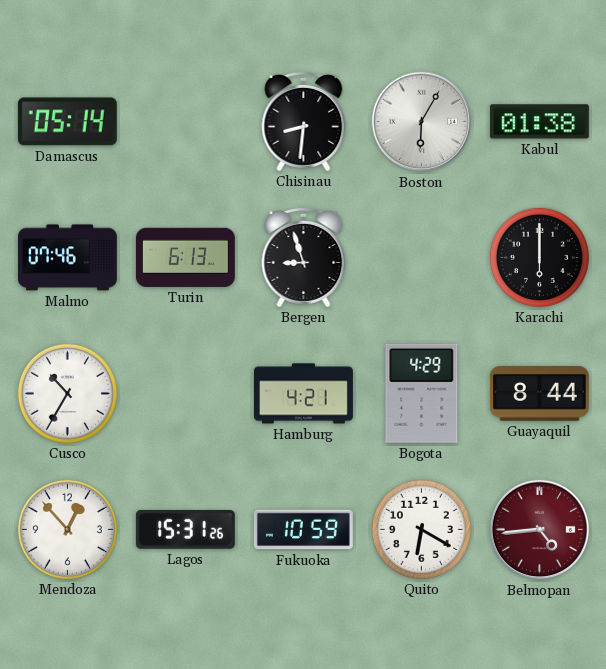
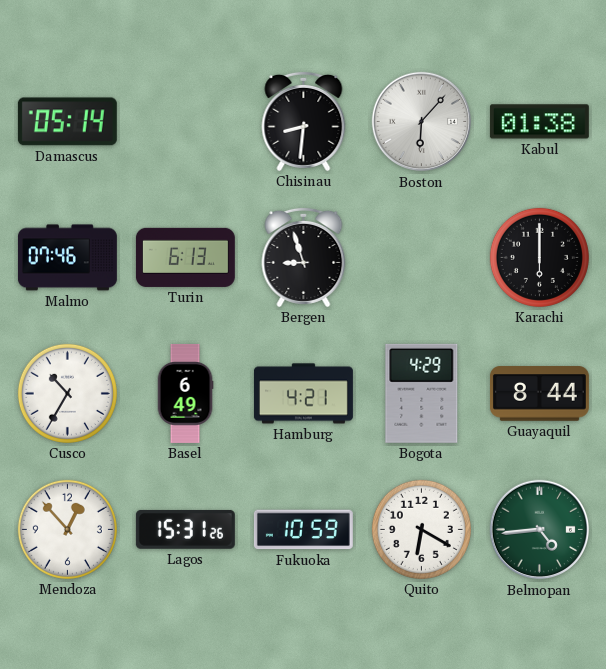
Boston: 6:05 -> 6:07
Basel: none -> 6:49
Belmopan dial: burgundy -> green
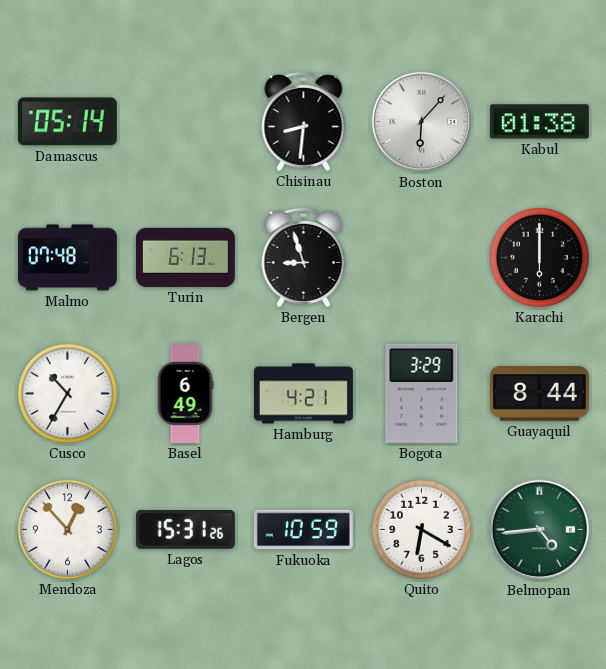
Malmo: 07:46 -> 07:48
Bogota: 4:29 -> 3:29
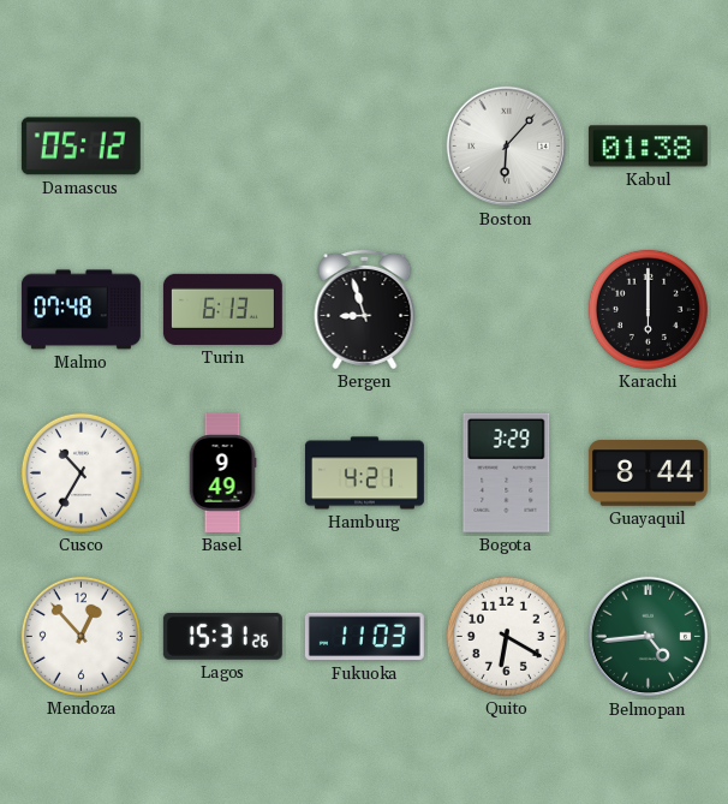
Damascus: 05:14 -> 05:12
Chisinau: 8:31 -> none
Basel: 6:49 -> 9:49
Fukuoka: 10:59 -> 11:03
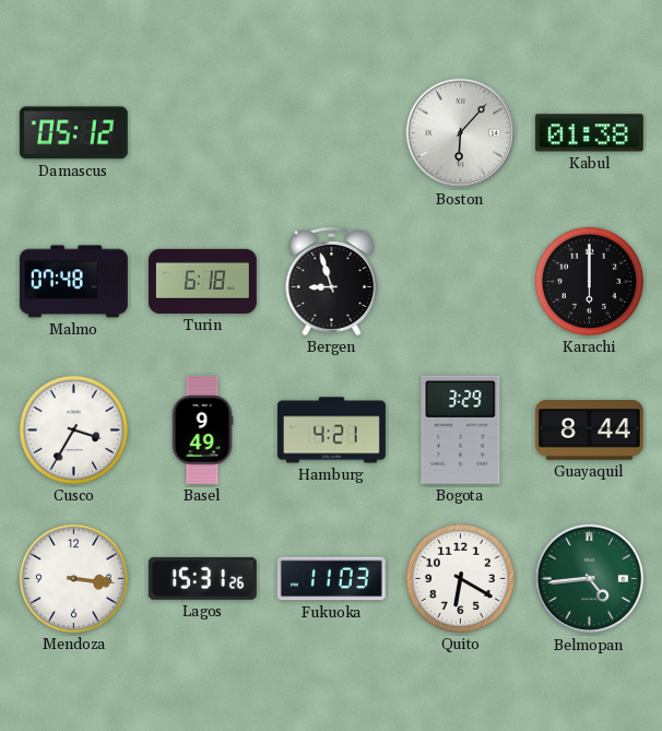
Turin: 6:13 -> 6:18
Cusco: 10:35 -> 3:35
Mendoza: 12:53 -> 3:16
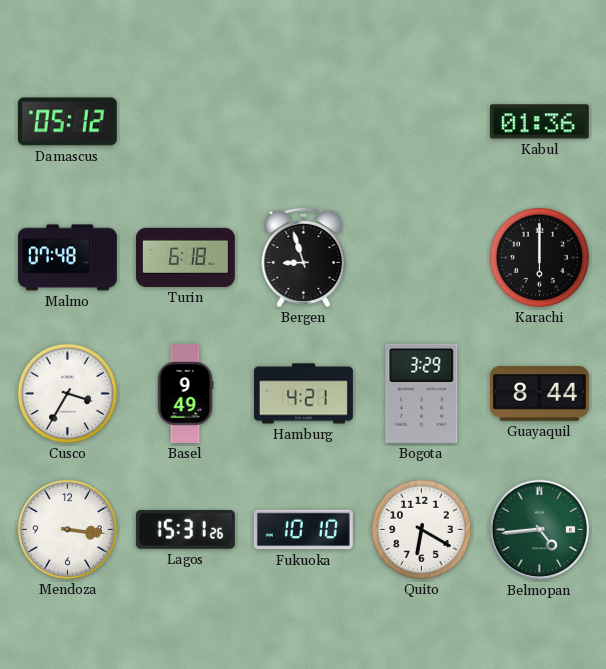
Boston: 6:07 -> none
Kabul: 01:38 -> 01:36
Fukuoka: 11:03 -> 10:10
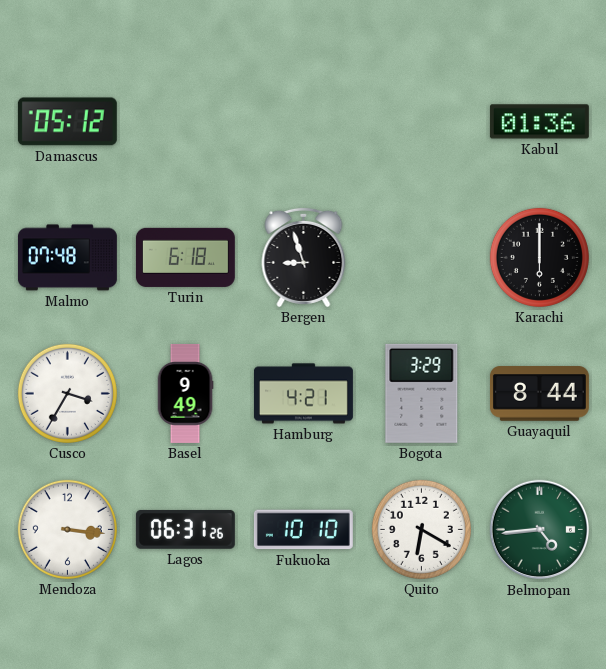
Lagos: 15:31 -> 06:31
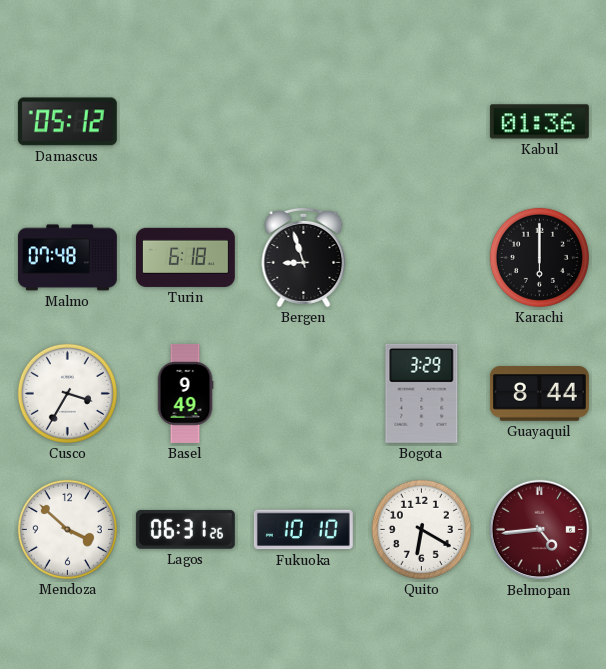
Hamburg: 4:21 -> none
Mendoza: 3:16 -> 3:52
Belmopan dial: green -> burgundy
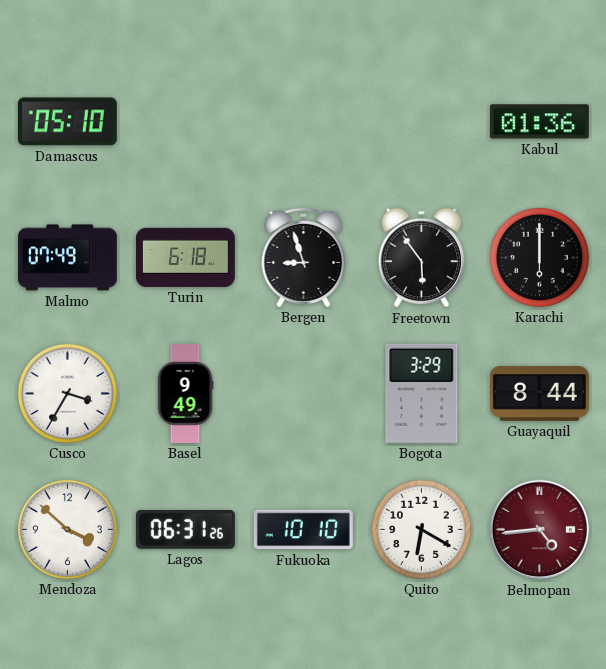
Damascus: 05:12 -> 05:10
Malmo: 07:48 -> 07:49
Freetown: none -> 5:54
